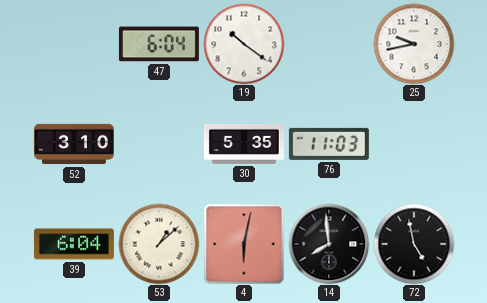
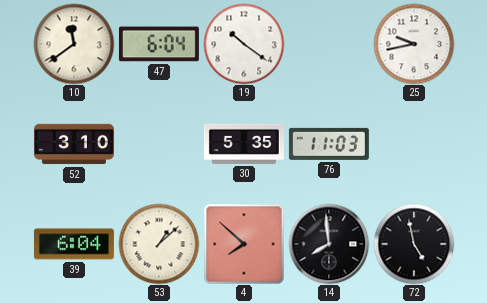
10: none -> 11:39
4: 6:02 -> 7:52
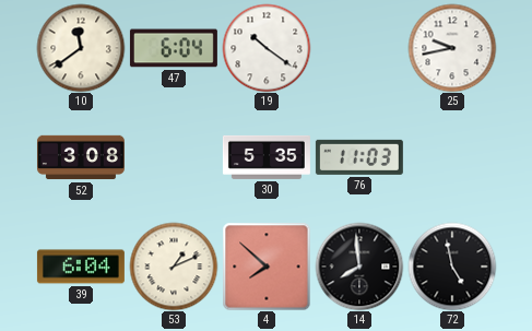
52: 3:10 -> 3:08
53: 1:08 -> 1:11
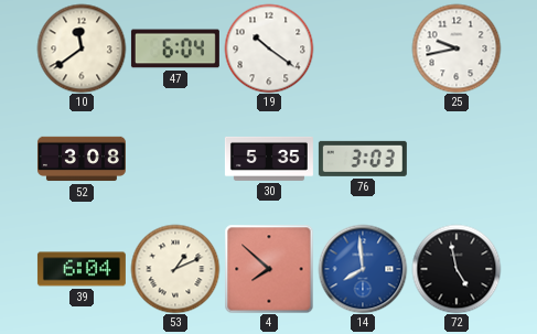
76: 11:03 -> 3:03
14 dial: black -> blue
